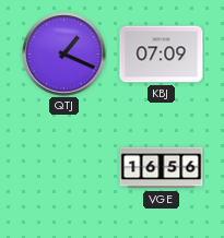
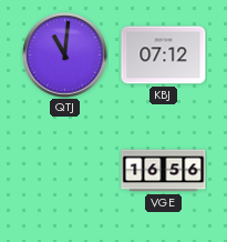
QTJ: 1:19 -> 11:01
KBJ: 07:09 -> 07:12
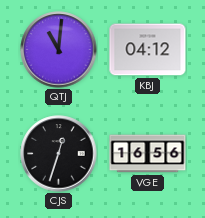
KBJ: 07:12 -> 04:12
CJS: none -> 12:33
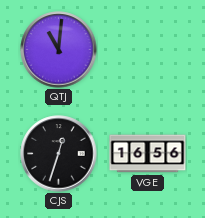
KBJ: 04:12 -> none
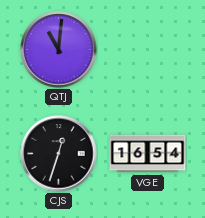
VGE: 16:56 -> 16:54
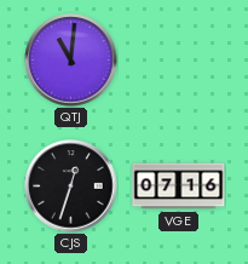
VGE: 16:54 -> 07:16
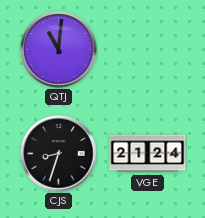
CJS: 12:33 -> 8:33
VGE: 07:16 -> 21:24
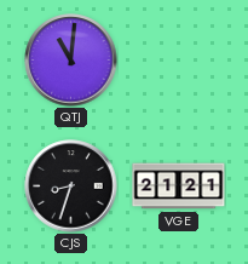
VGE: 21:24 -> 21:21
